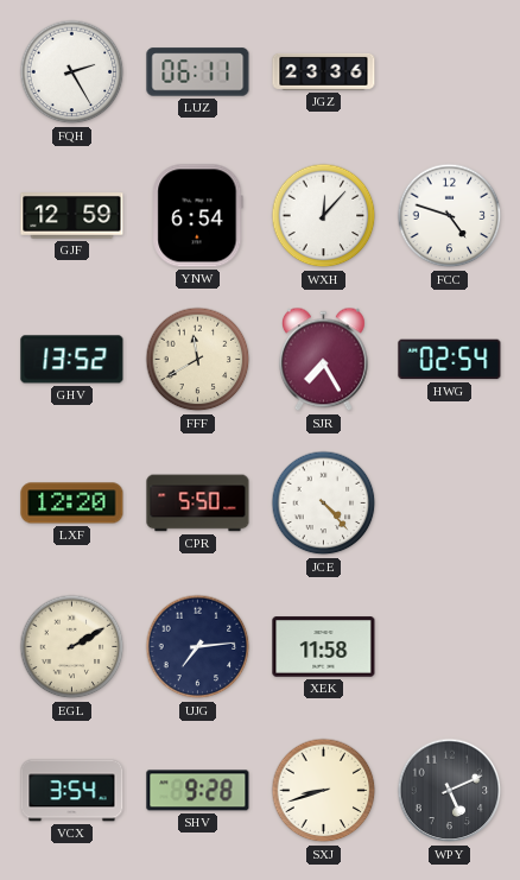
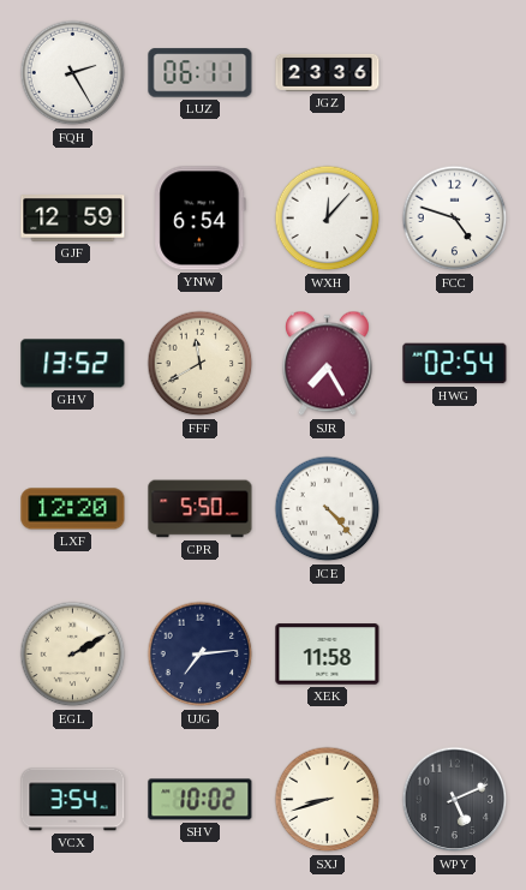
SHV: 9:28 -> 10:02
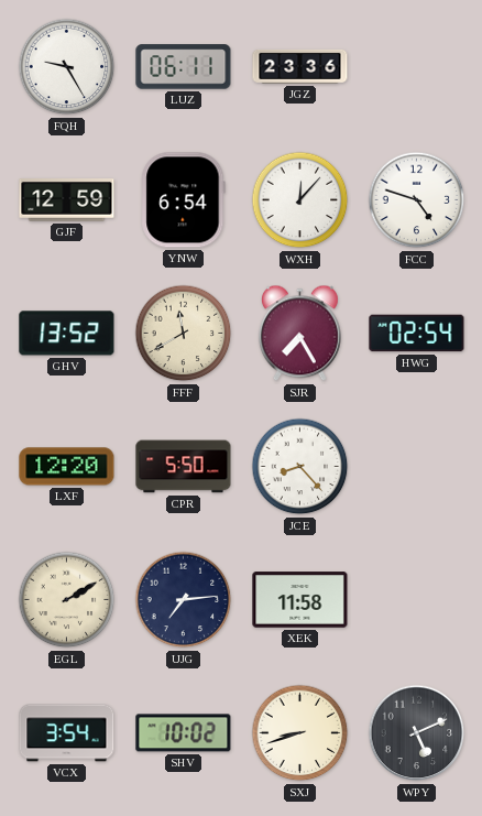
FQH: 2:25 -> 9:25
JCE: 4:23 -> 8:23
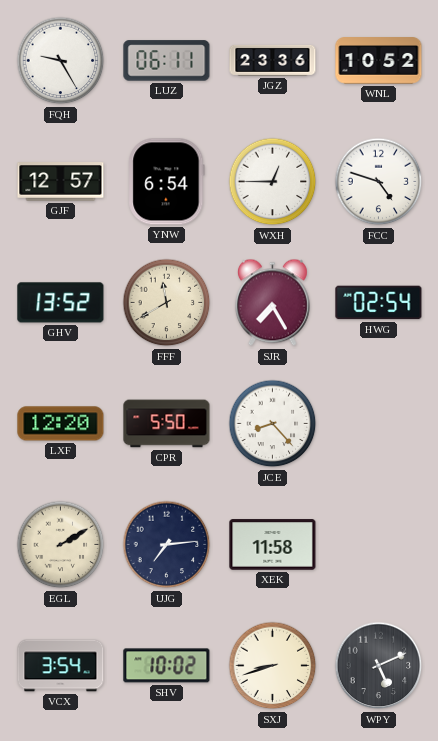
WNL: none -> 10:52
GJF: 12:59 -> 12:57
WXH: 12:07 -> 12:45
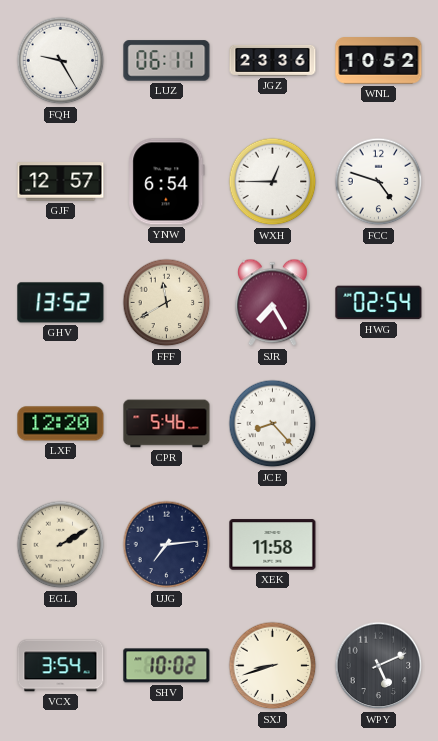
CPR: 5:50 -> 5:46
